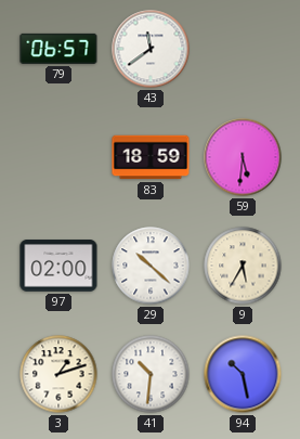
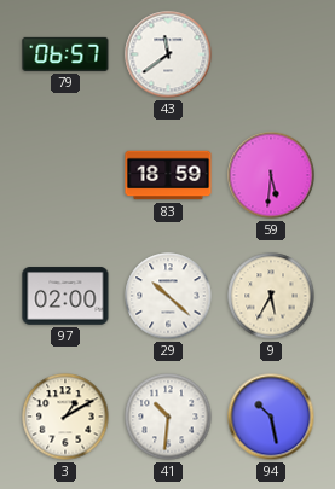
3: 1:12 -> 1:10
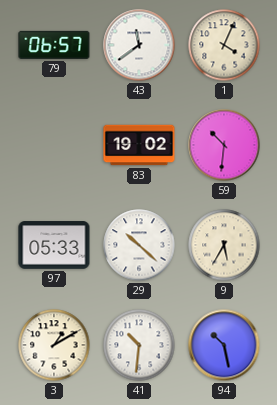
1: none -> 4:04
83: 18:59 -> 19:02
59: 5:31 -> 10:31
97: 02:00 -> 05:33
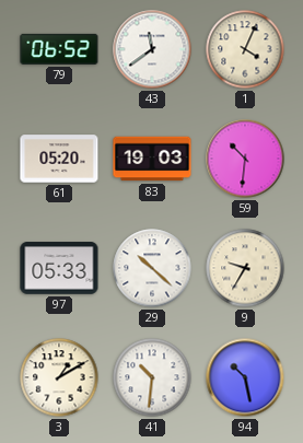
79: 06:57 -> 06:52
61: none -> 05:20
83: 19:02 -> 19:03
9: 5:35 -> 9:35
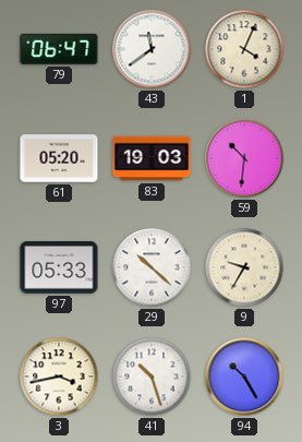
79: 06:52 -> 06:47
3: 1:10 -> 3:43
41: 10:31 -> 10:27
94: 10:28 -> 10:25
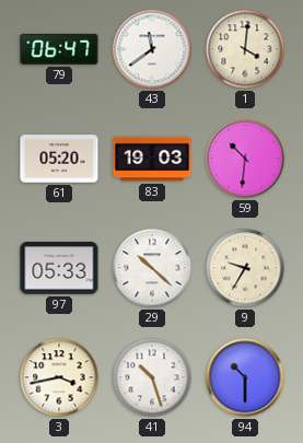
1: 4:04 -> 4:01
94: 10:25 -> 10:30
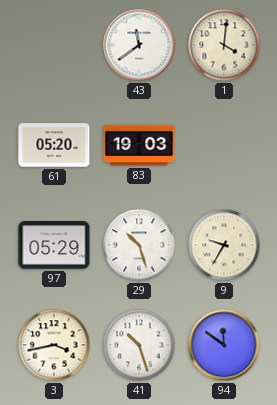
79: 06:47 -> none
59: 10:31 -> none
97: 05:33 -> 05:29
29: 10:22 -> 10:27
94: 10:30 -> 11:51
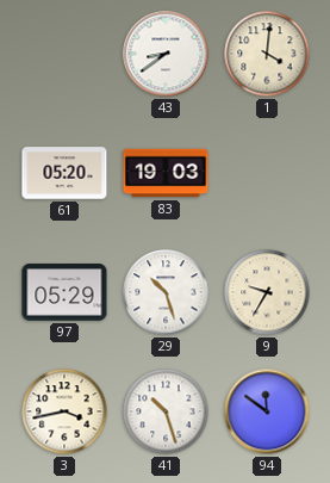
43: 11:39 -> 8:39
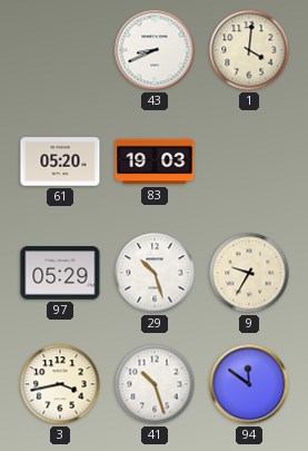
43: 8:39 -> 8:41
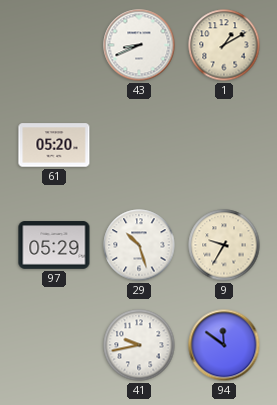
1: 4:01 -> 1:10
83: 19:03 -> none
3: 3:43 -> none
41: 10:27 -> 9:43
